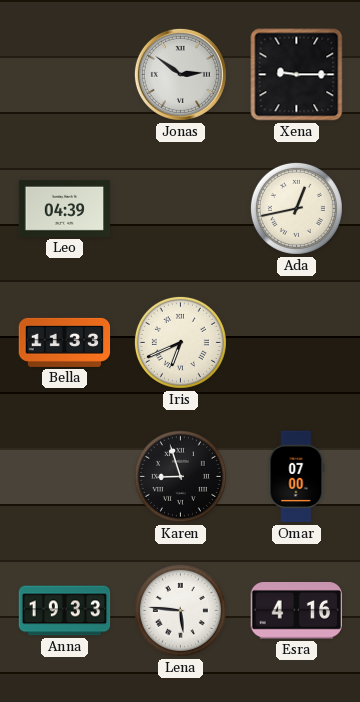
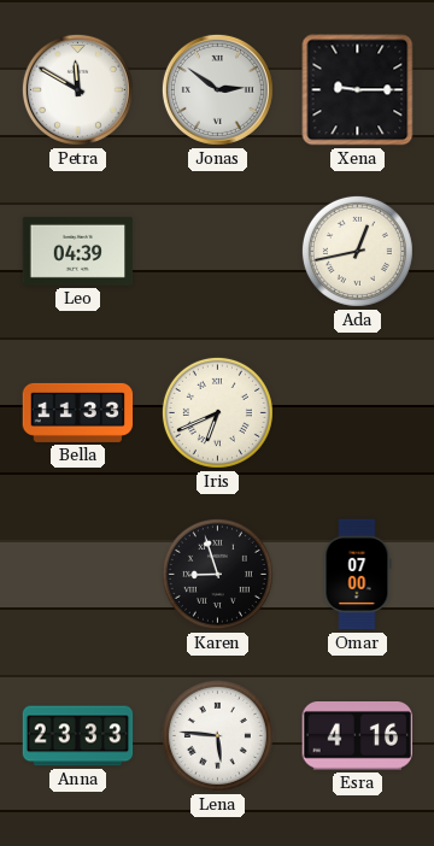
Petra: none -> 11:50
Anna: 19:33 -> 23:33
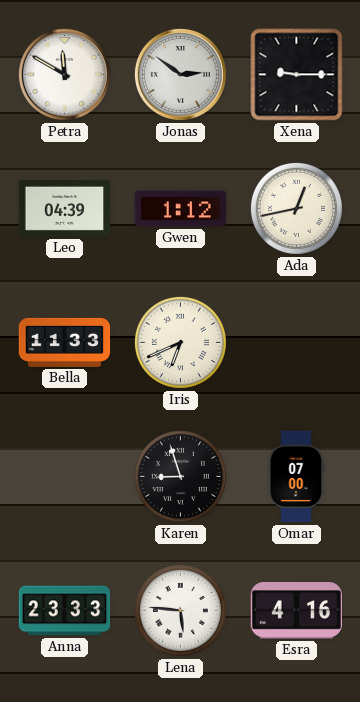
Gwen: none -> 1:12
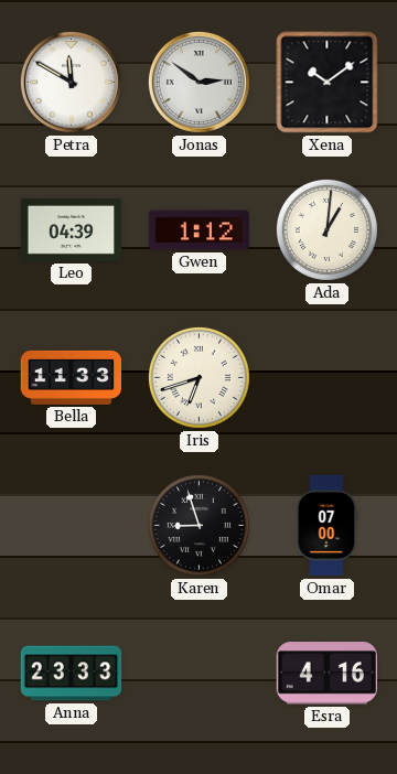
Xena: 9:15 -> 10:09
Ada: 12:43 -> 1:01
Iris: 6:41 -> 6:42
Lena: 5:46 -> none
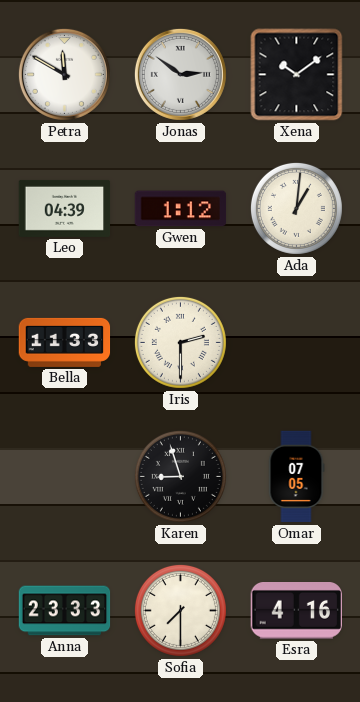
Iris: 6:42 -> 2:30
Omar: 07:00 -> 07:05
Sofia: none -> 7:30
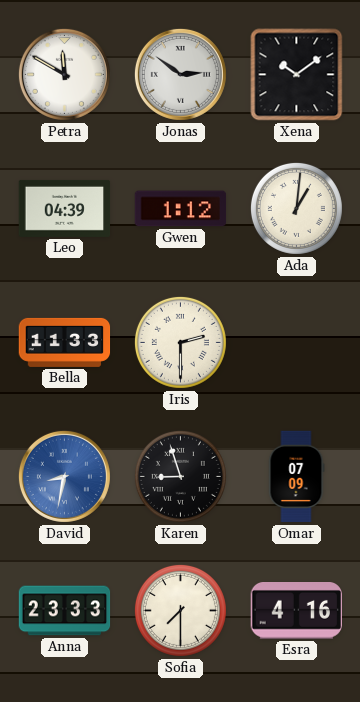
David: none -> 8:32
Omar: 07:05 -> 07:09
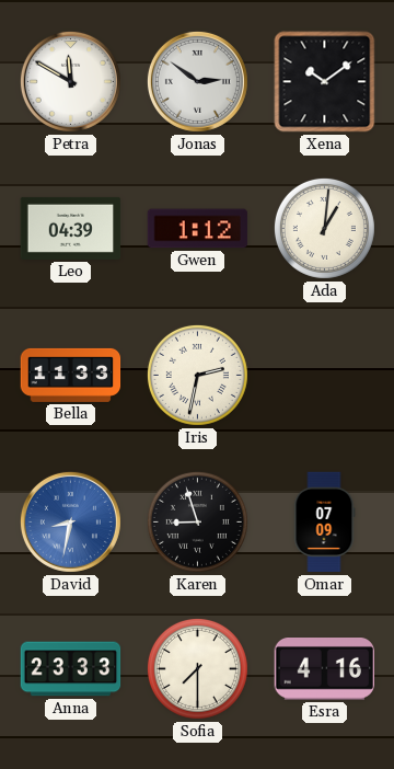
Iris: 2:30 -> 2:32
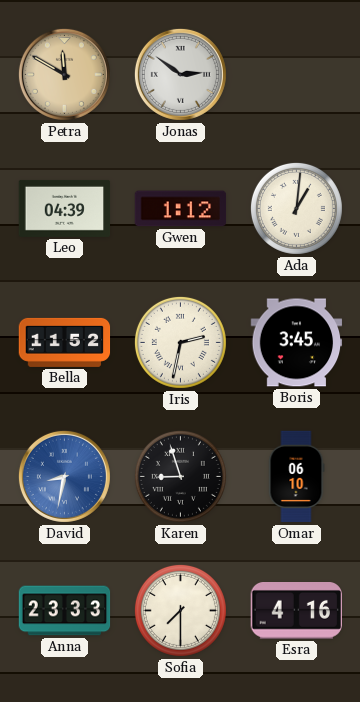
Petra dial: white -> champagne
Xena: 10:09 -> none
Bella: 11:33 -> 11:52
Boris: none -> 3:45
Omar: 07:09 -> 06:10
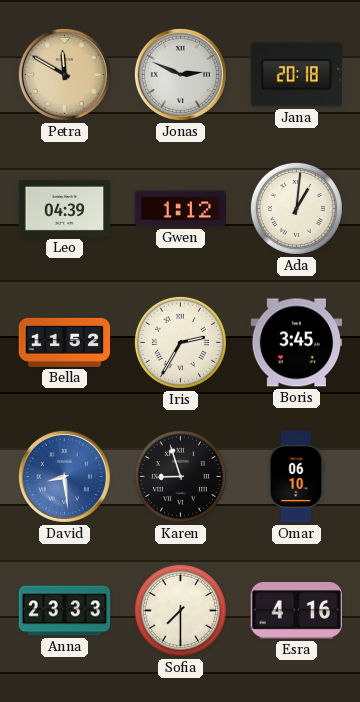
Jonas: 2:51 -> 2:49
Jana: none -> 20:18
Iris: 2:32 -> 2:35
David: 8:32 -> 8:29
